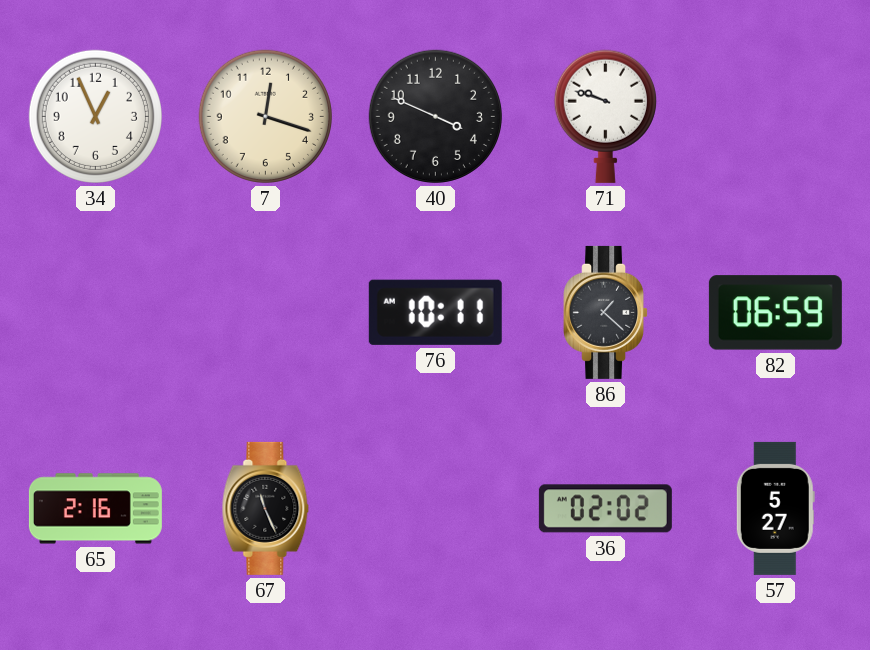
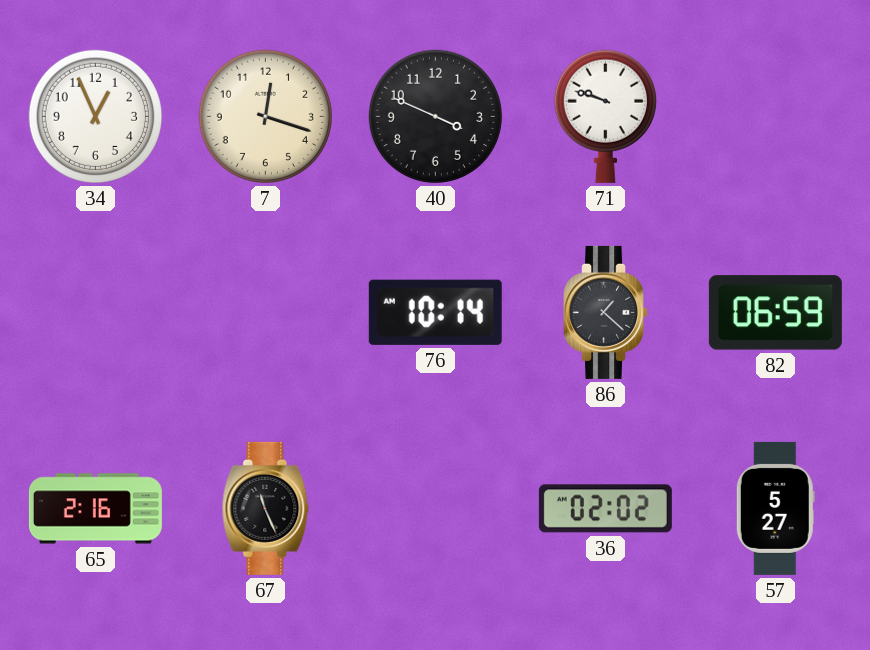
76: 10:11 -> 10:14
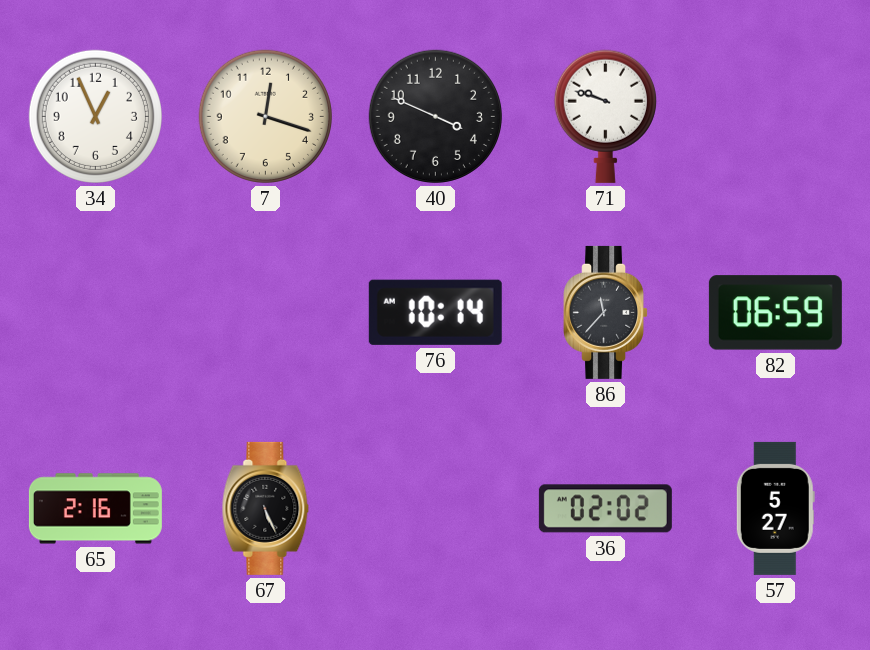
86: 1:22 -> 11:37
67: 11:26 -> 5:26
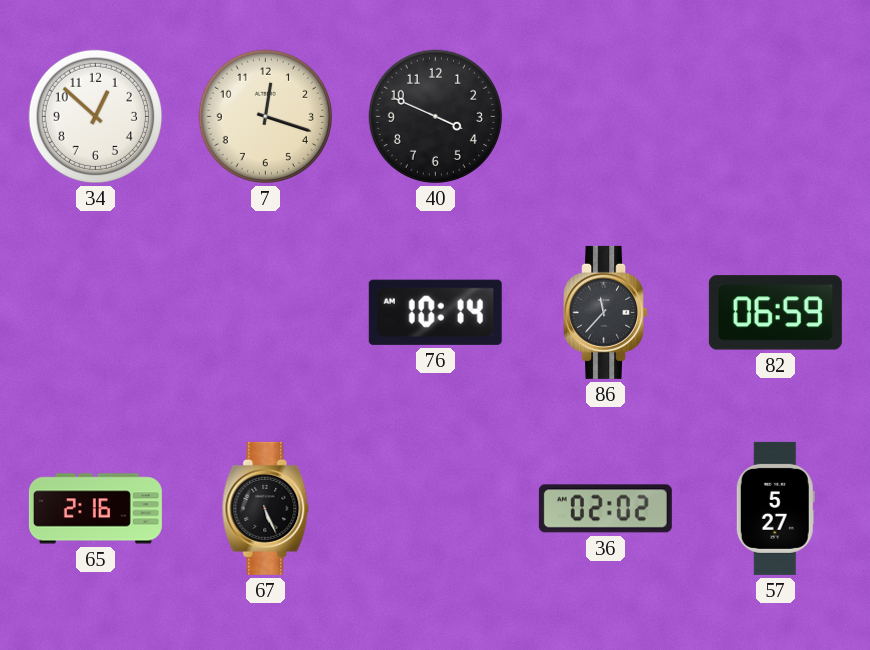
34: 12:56 -> 12:52
71: 9:48 -> none
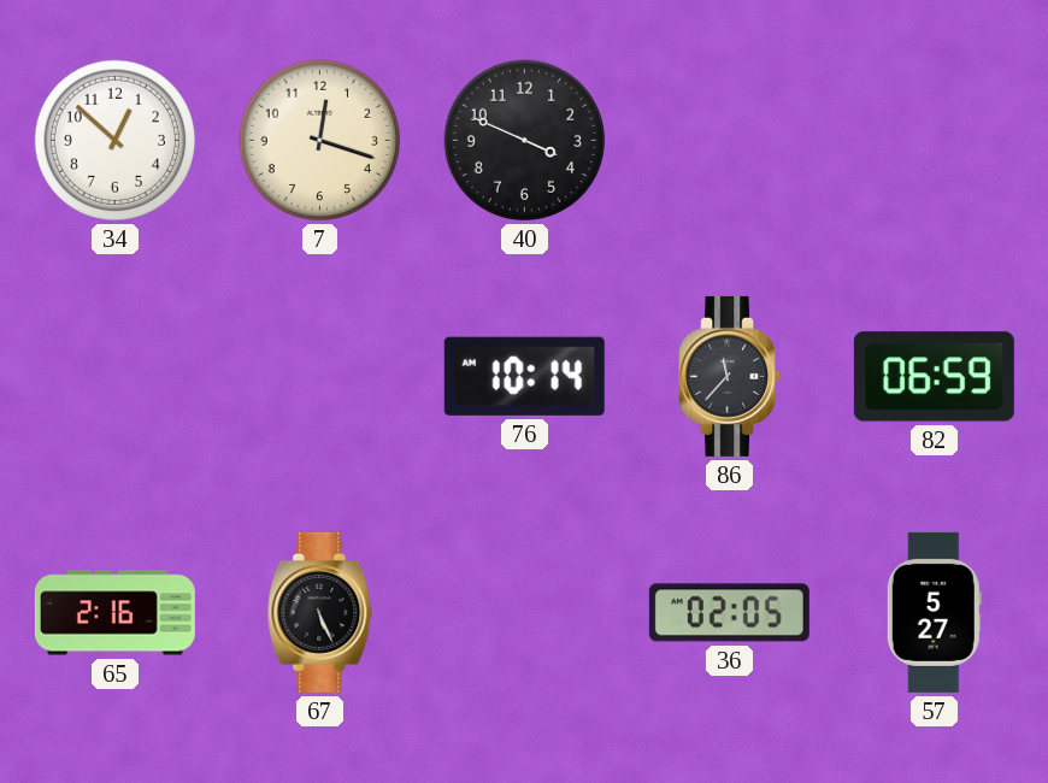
36: 02:02 -> 02:05
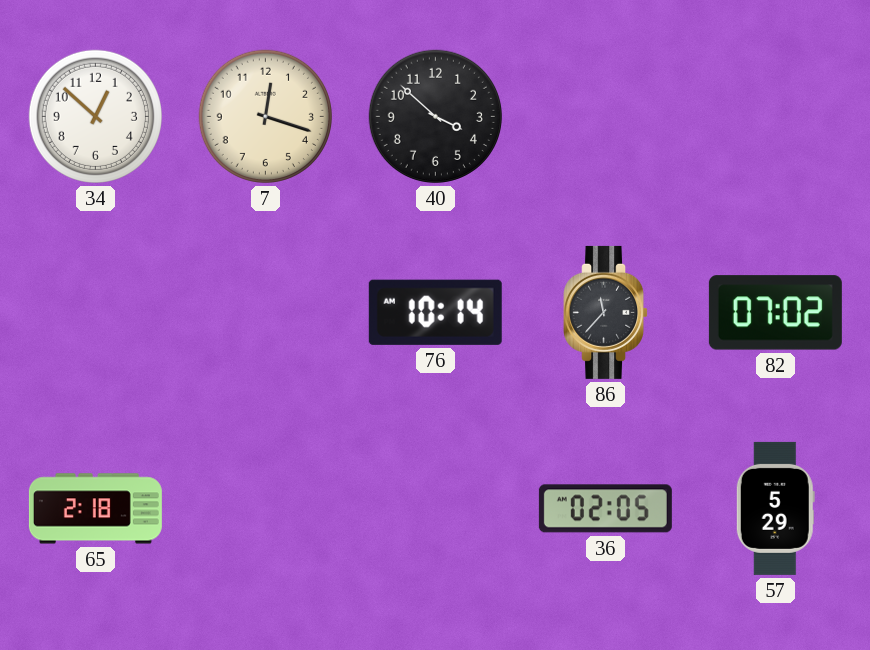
40: 3:49 -> 3:52
82: 06:59 -> 07:02
65: 2:16 -> 2:18
67: 5:26 -> none
57: 5:27 -> 5:29
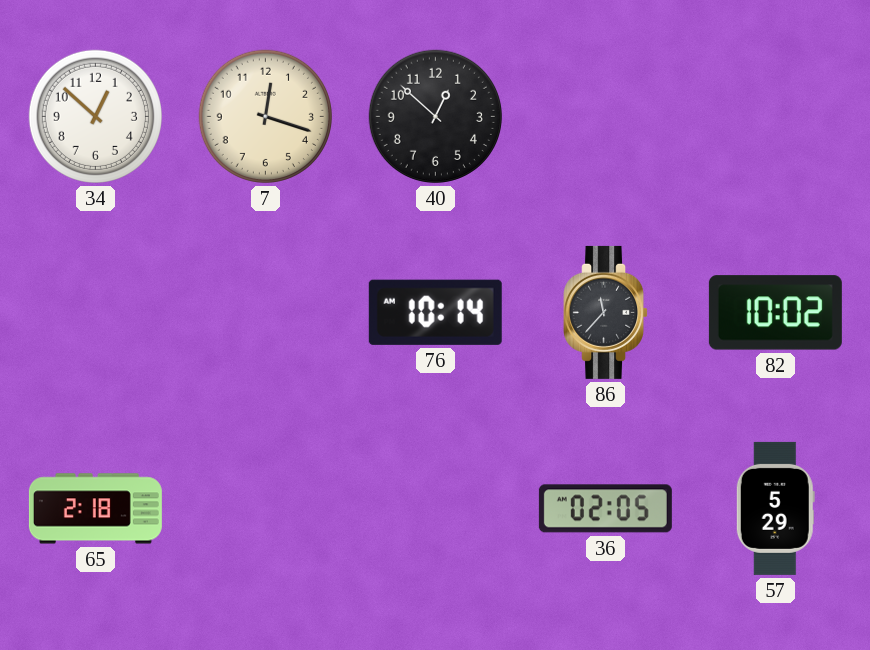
40: 3:52 -> 12:52
82: 07:02 -> 10:02
